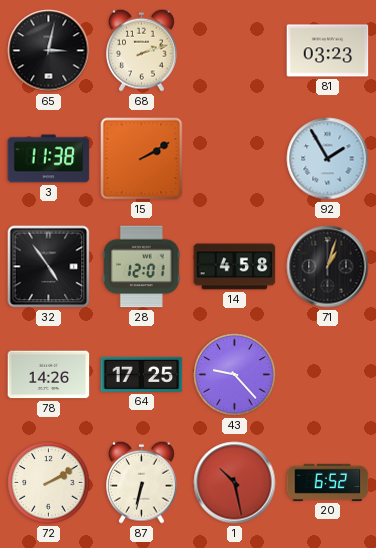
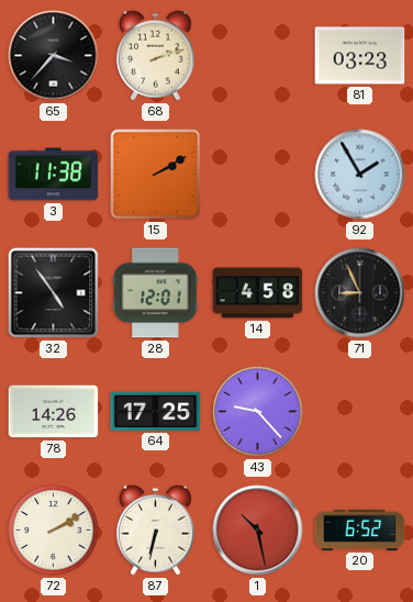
65: 3:02 -> 3:37
71: 1:03 -> 8:56
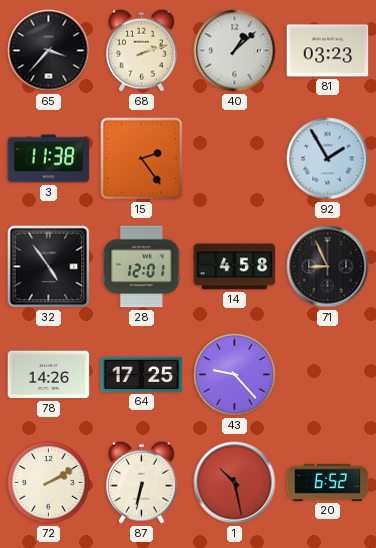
40: none -> 1:08
15: 2:10 -> 2:24
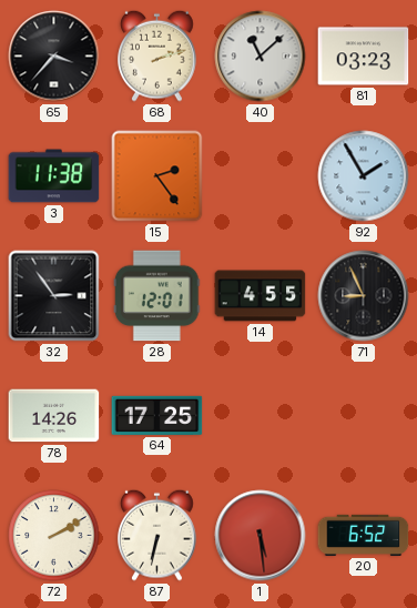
40: 1:08 -> 11:08
32: 4:54 -> 2:54
14: 4:58 -> 4:55
43: 9:23 -> none
1: 10:28 -> 5:29
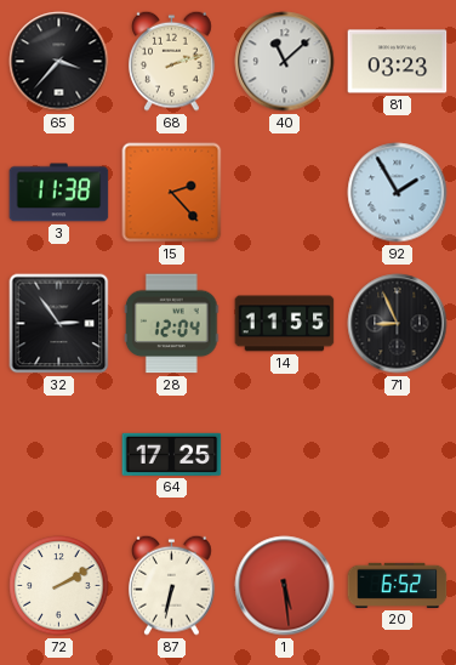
15: 2:24 -> 2:23
28: 12:01 -> 12:04
14: 4:55 -> 11:55
78: 14:26 -> none
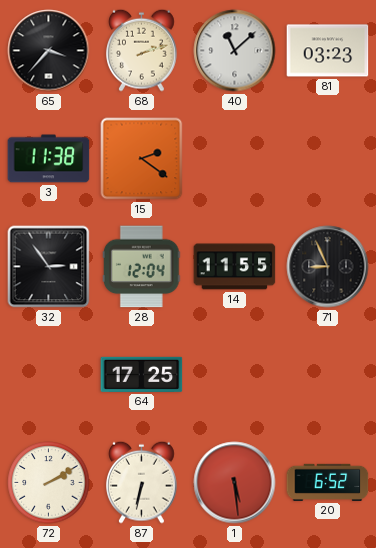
15: 2:23 -> 2:21
92: 1:55 -> none
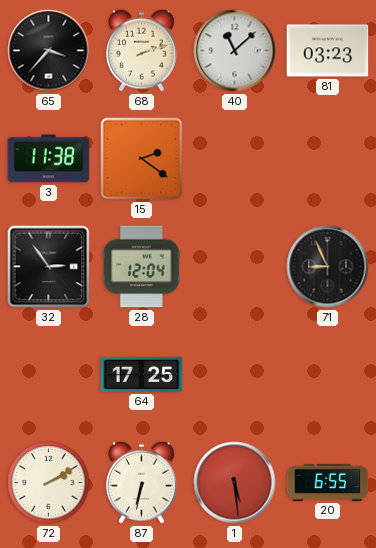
14: 11:55 -> none
20: 6:52 -> 6:55
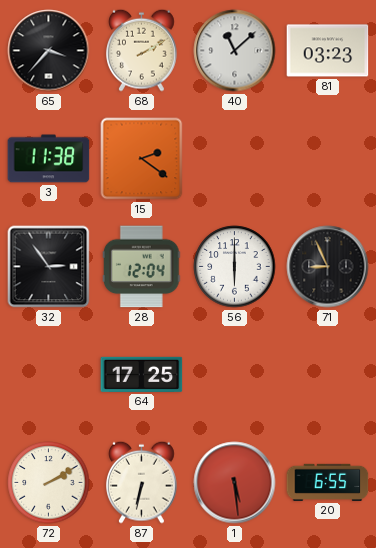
68: 2:12 -> 2:10
56: none -> 6:00
